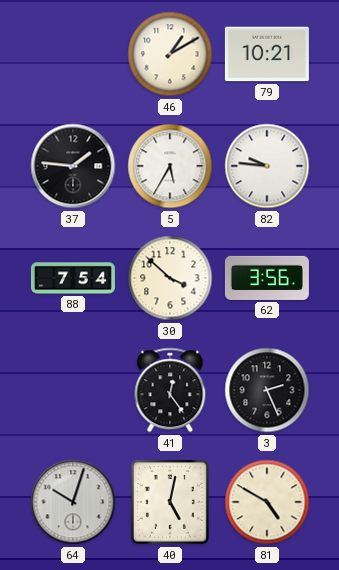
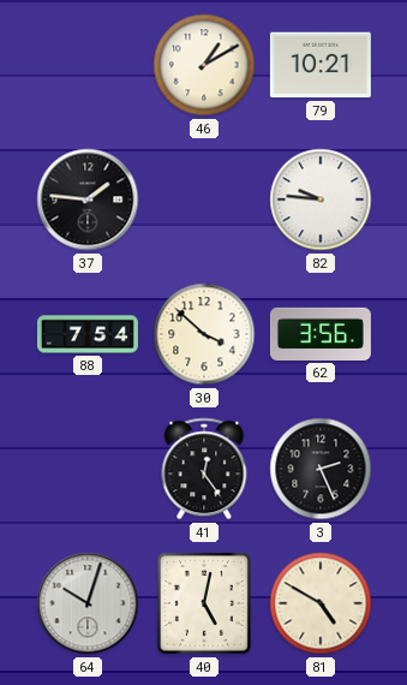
5: 5:35 -> none
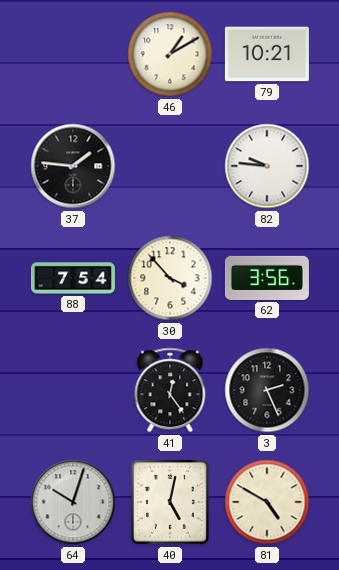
30: 3:52 -> 3:53
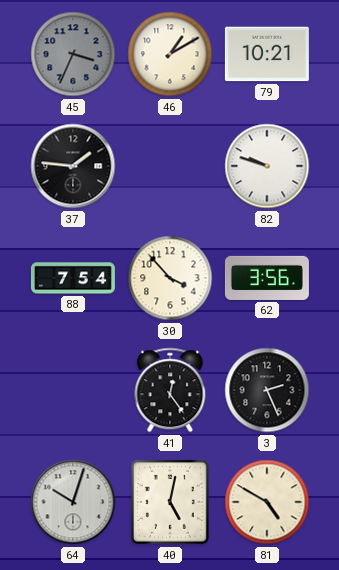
45: none -> 3:34
82: 9:46 -> 9:48
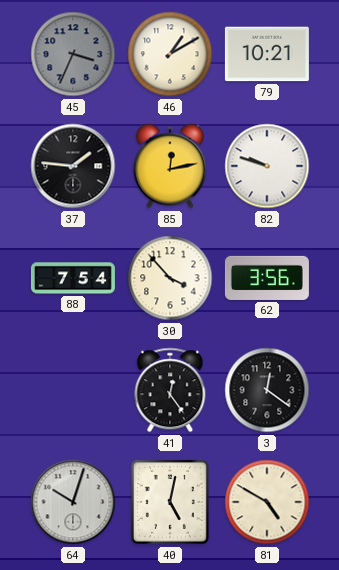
85: none -> 12:13
3: 2:26 -> 12:21
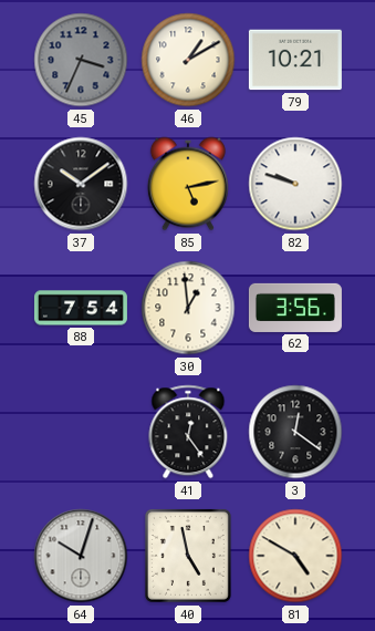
37: 1:46 -> 10:09
85: 12:13 -> 5:13
30: 3:53 -> 12:59
40: 5:02 -> 4:58
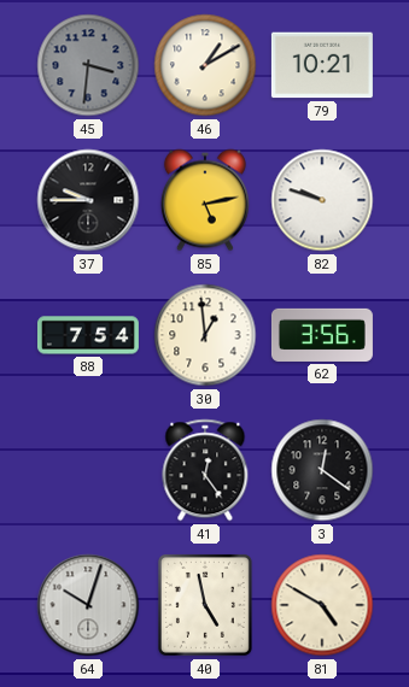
45: 3:34 -> 3:31
37: 10:09 -> 9:45
